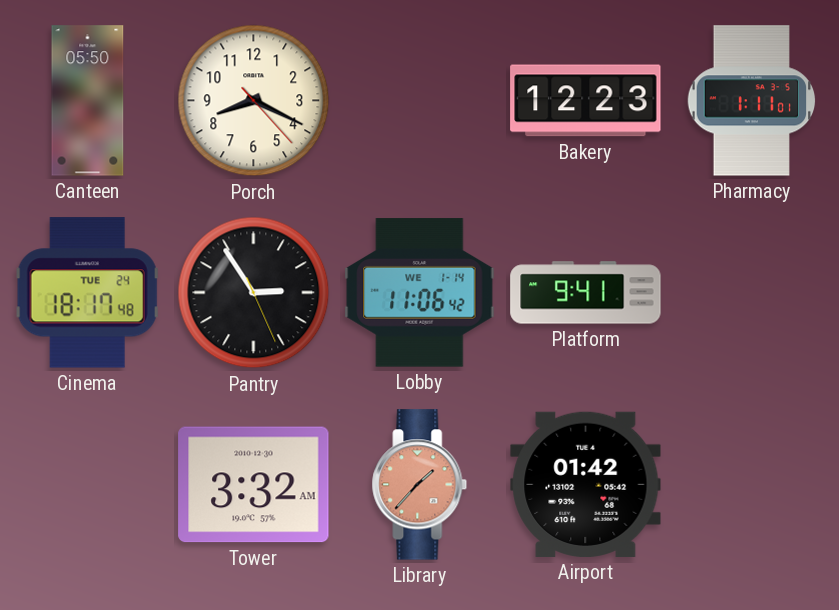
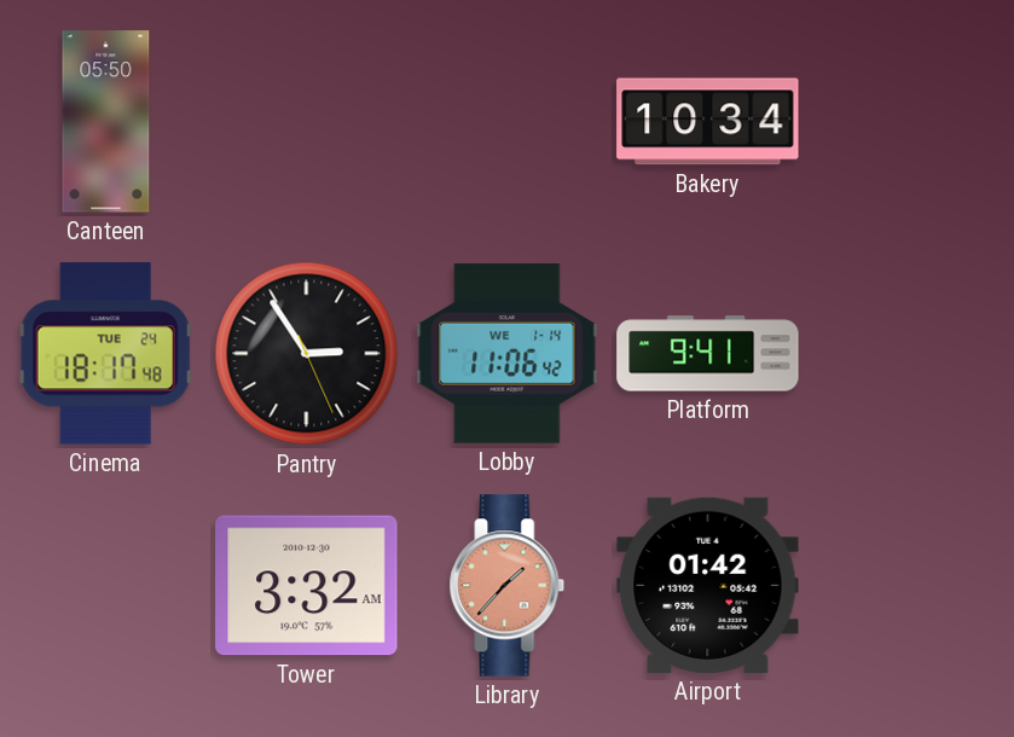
Porch: 8:19 -> none
Bakery: 12:23 -> 10:34
Pharmacy: 1:11 -> none
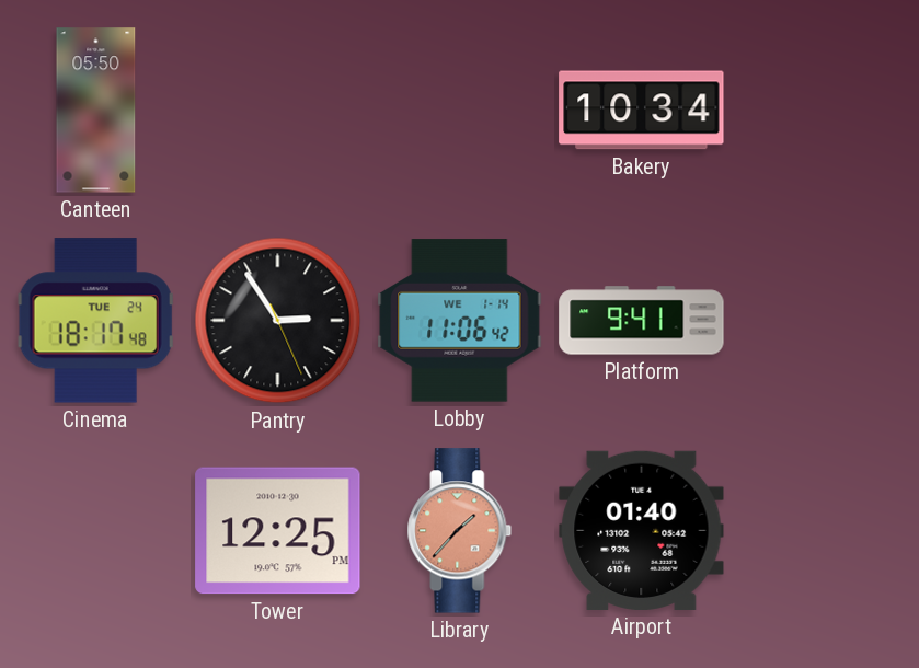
Tower: 3:32 -> 12:25
Airport: 01:42 -> 01:40
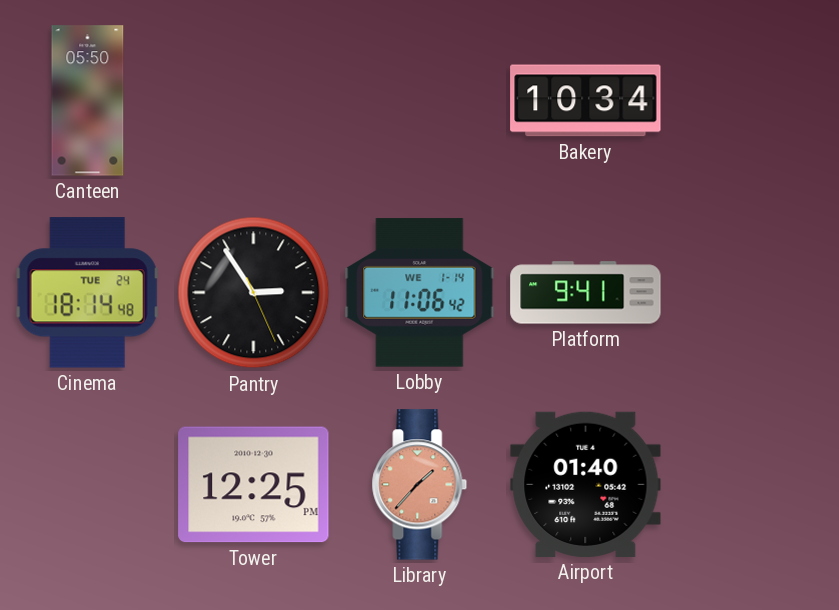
Cinema: 18:17 -> 18:14
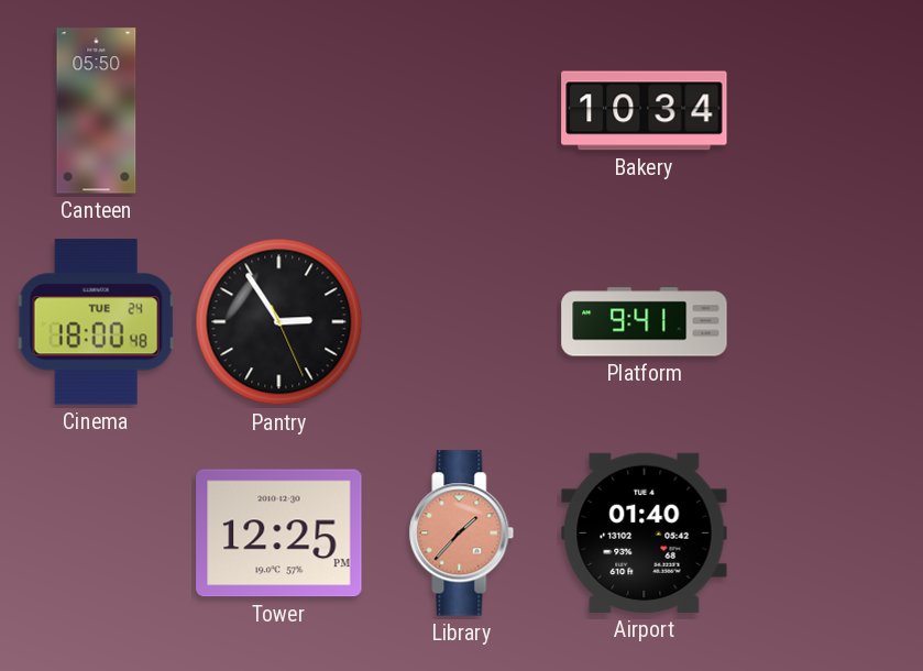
Cinema: 18:14 -> 18:00
Lobby: 11:06 -> none
